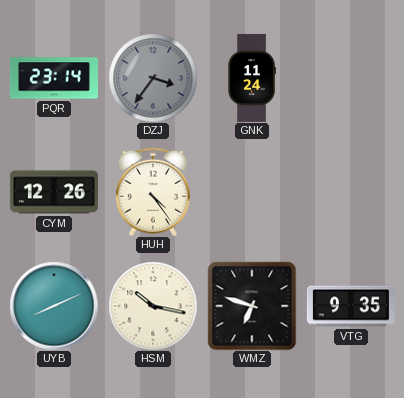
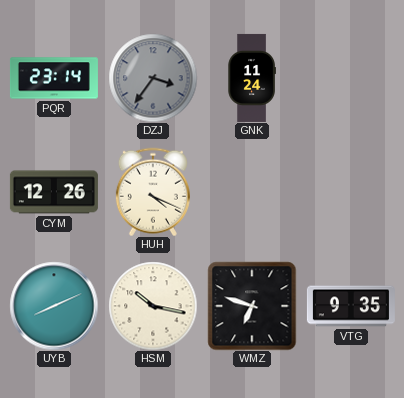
HUH: 4:24 -> 4:19
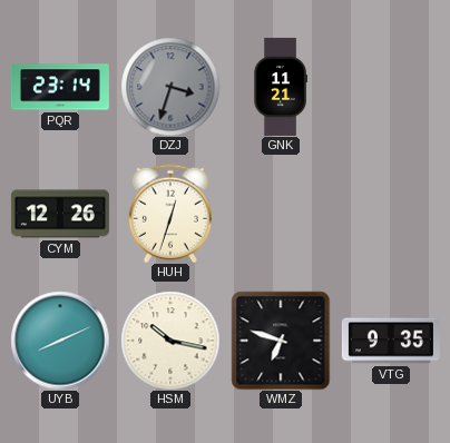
DZJ: 3:36 -> 3:33
GNK: 11:24 -> 11:21
HUH: 4:19 -> 12:33
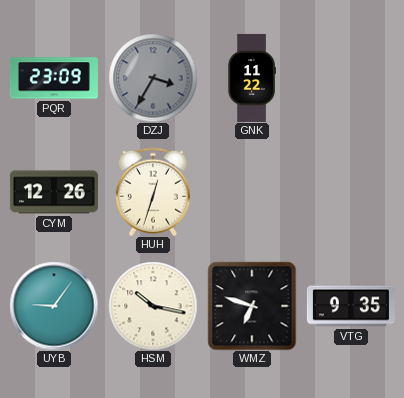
PQR: 23:14 -> 23:09
DZJ: 3:33 -> 3:35
GNK: 11:21 -> 11:22
UYB: 8:11 -> 9:06
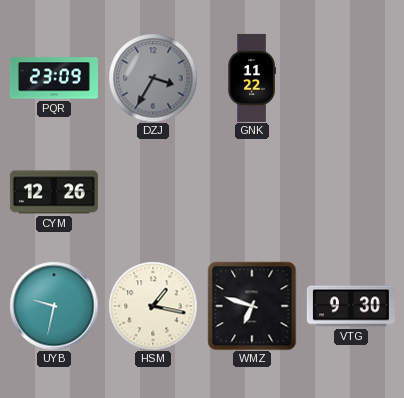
HUH: 12:33 -> none
UYB: 9:06 -> 9:32
HSM: 10:17 -> 1:17
VTG: 9:35 -> 9:30
